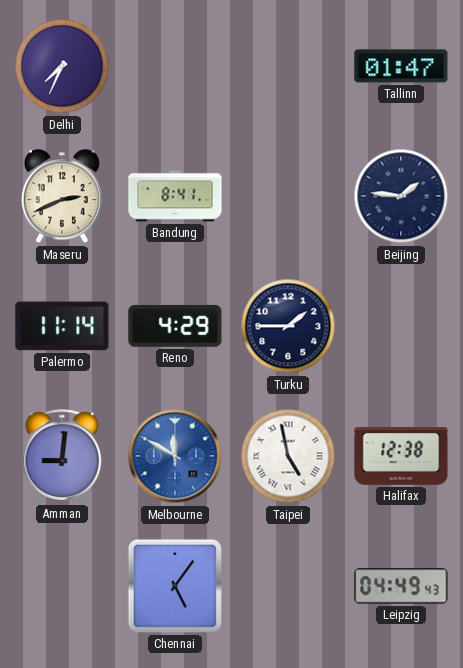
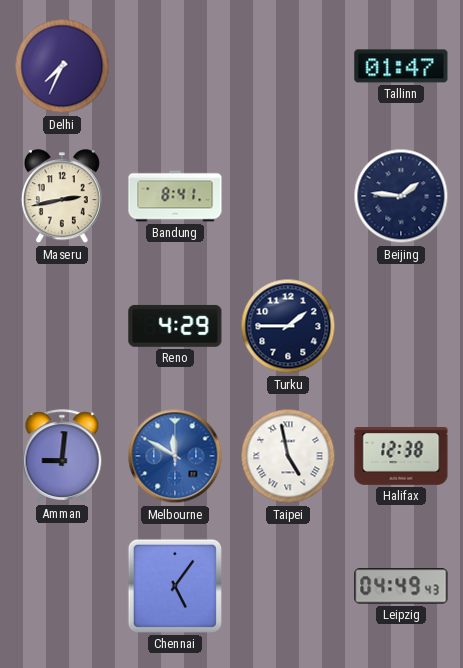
Maseru: 2:41 -> 2:43
Palermo: 11:14 -> none
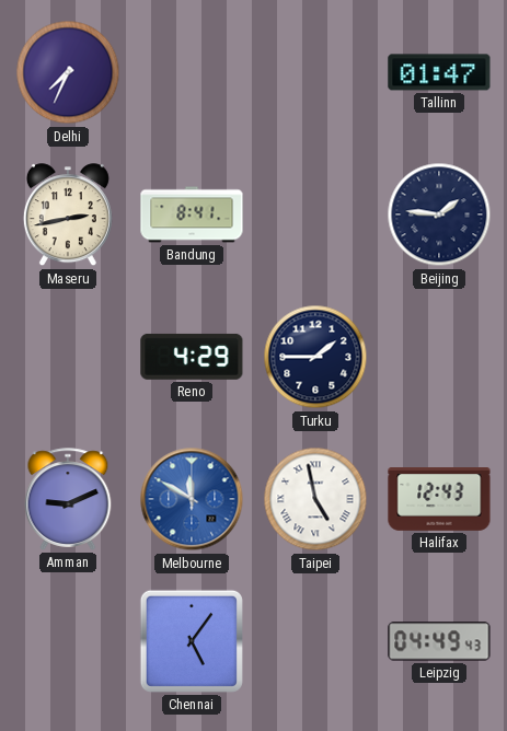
Amman: 9:01 -> 9:11
Halifax: 12:38 -> 12:43
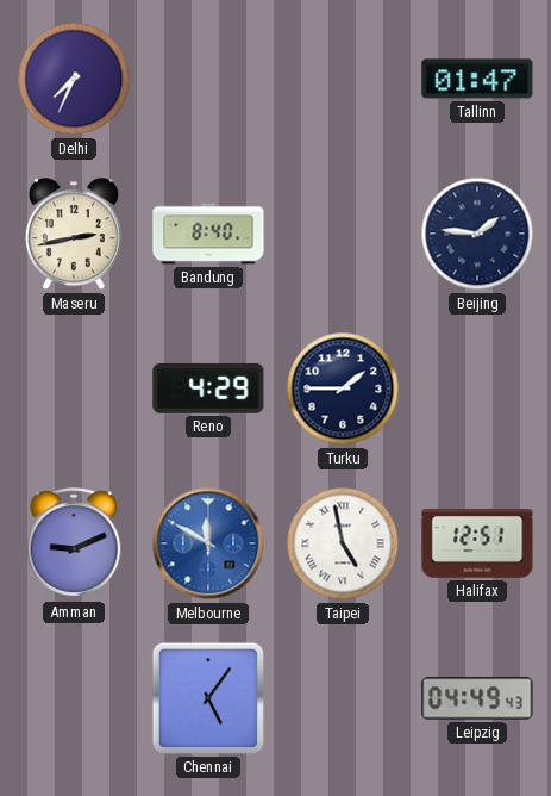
Bandung: 8:41 -> 8:40
Halifax: 12:43 -> 12:51
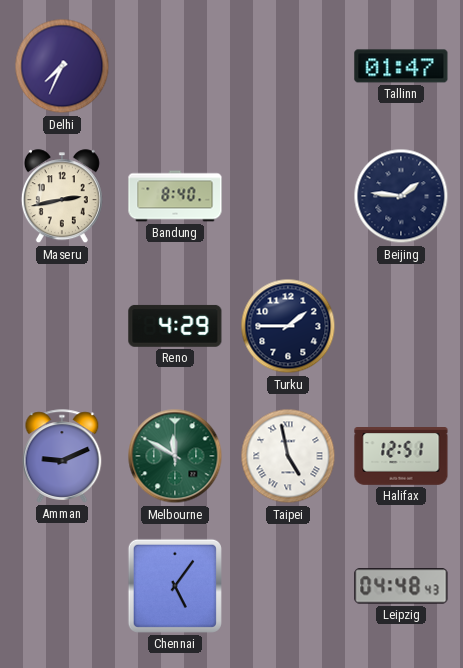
Melbourne dial: blue -> green
Leipzig: 04:49 -> 04:48
